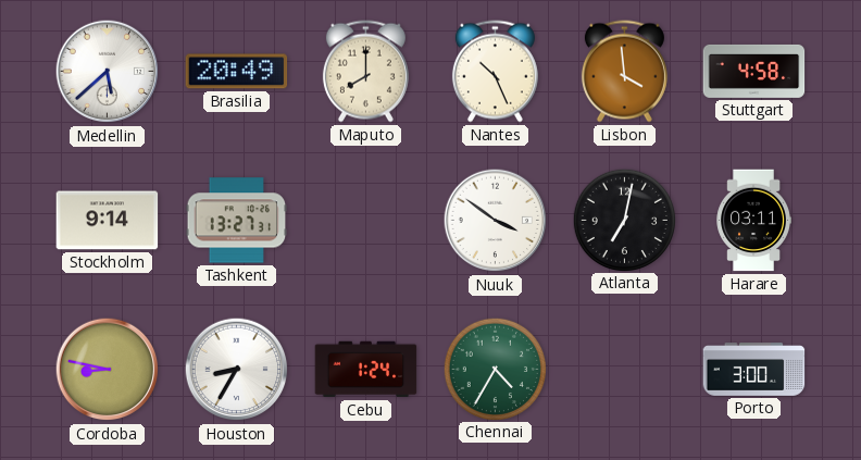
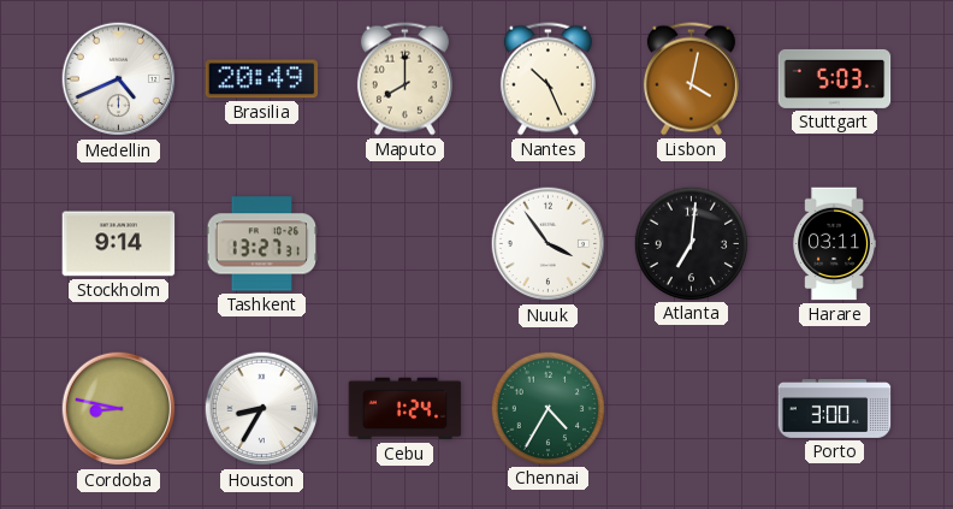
Medellin: 5:38 -> 4:41
Lisbon: 3:59 -> 4:02
Stuttgart: 4:58 -> 5:03
Nuuk: 3:51 -> 3:54
Atlanta: 7:02 -> 7:01
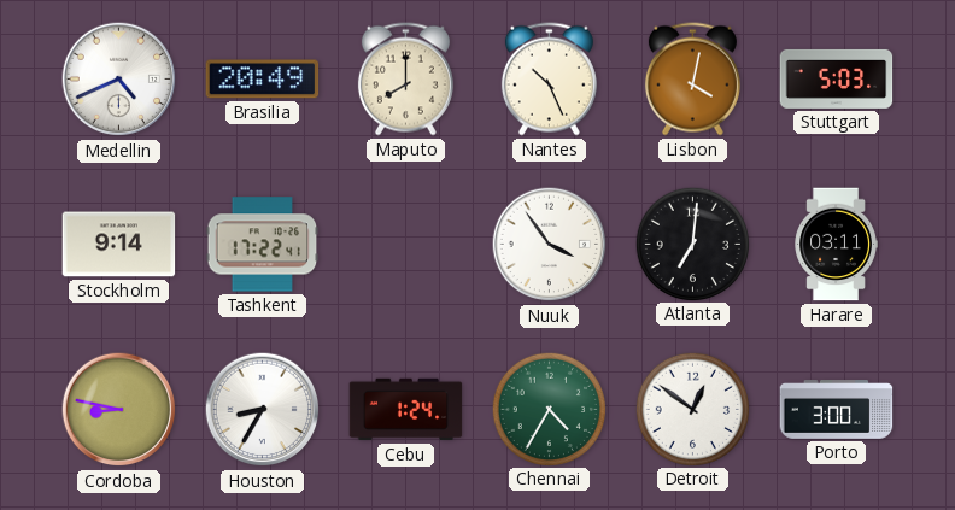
Tashkent: 13:27 -> 17:22
Detroit: none -> 12:51
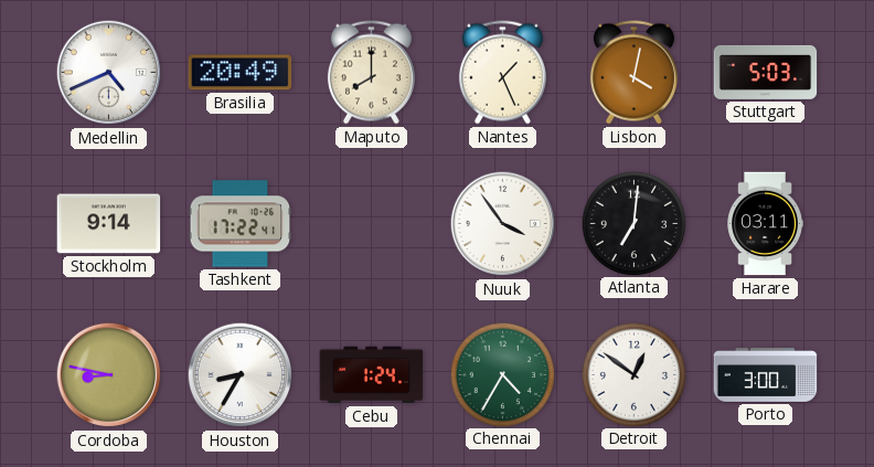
Nantes: 10:26 -> 1:26
